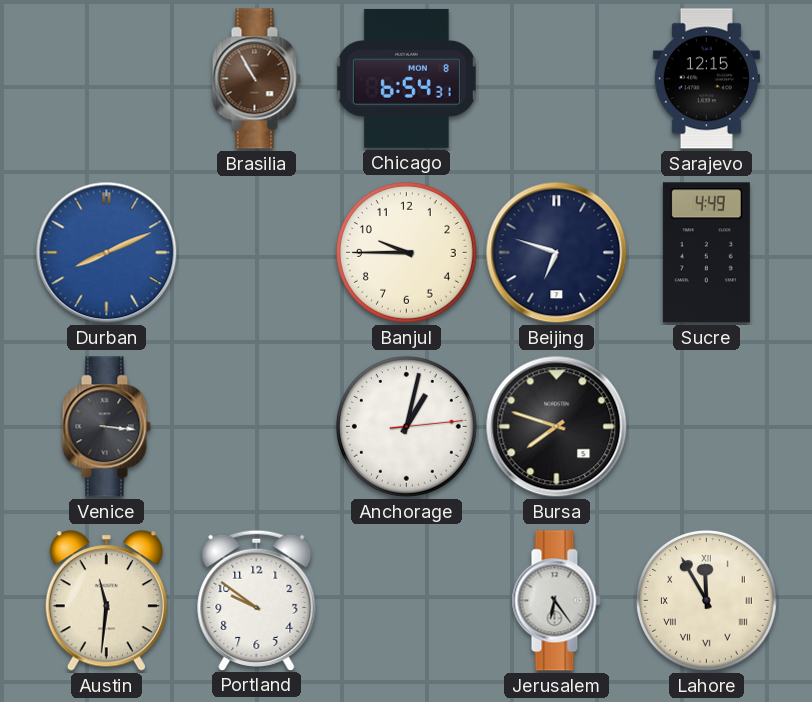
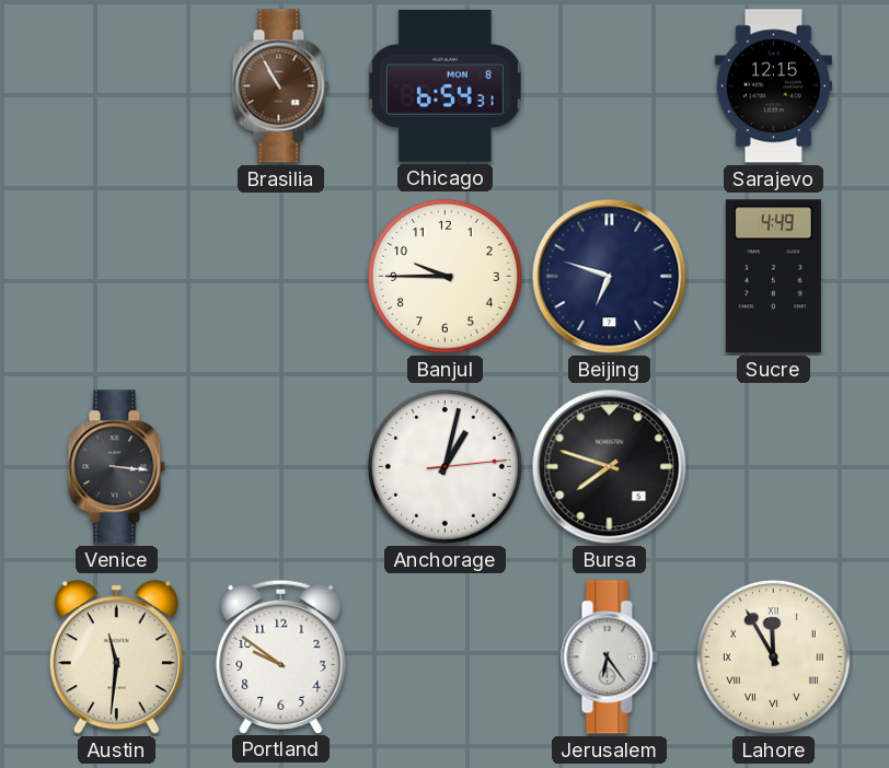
Durban: 8:11 -> none
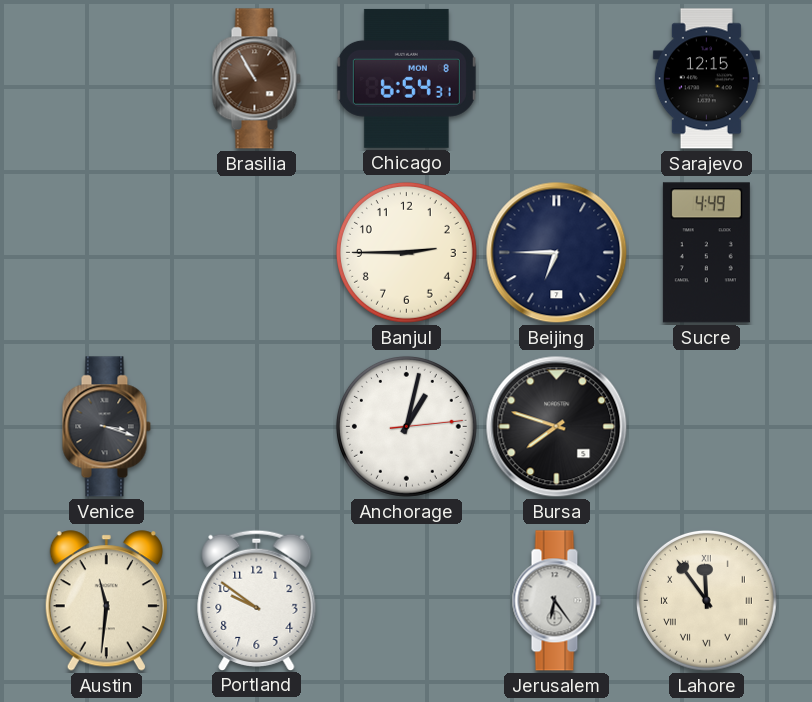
Banjul: 9:45 -> 2:45
Beijing: 6:48 -> 6:45
Venice: 3:16 -> 3:18
Lahore: 11:55 -> 11:54
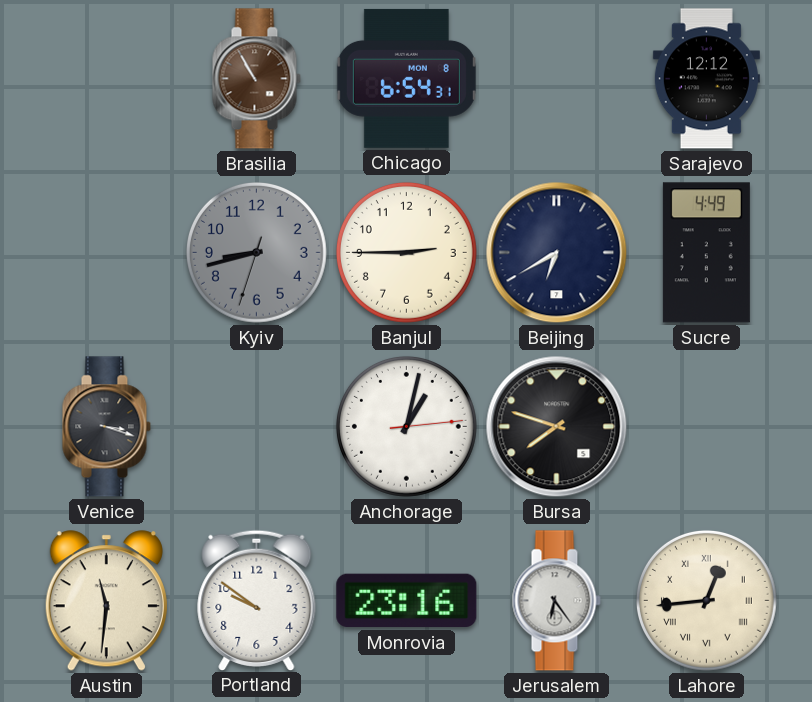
Sarajevo: 12:15 -> 12:12
Kyiv: none -> 8:42
Beijing: 6:45 -> 6:40
Monrovia: none -> 23:16
Lahore: 11:54 -> 12:44
